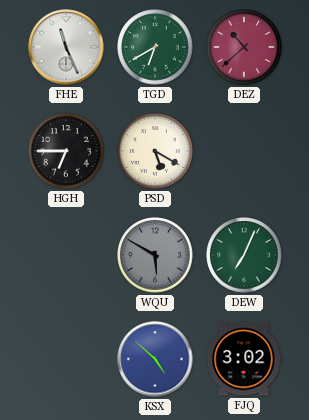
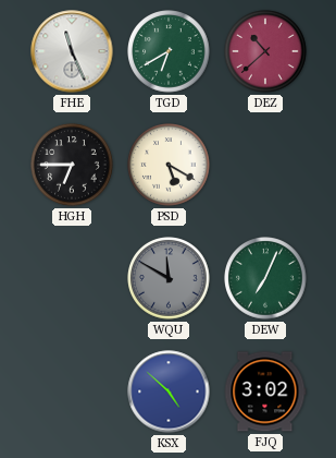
WQU: 5:50 -> 11:50
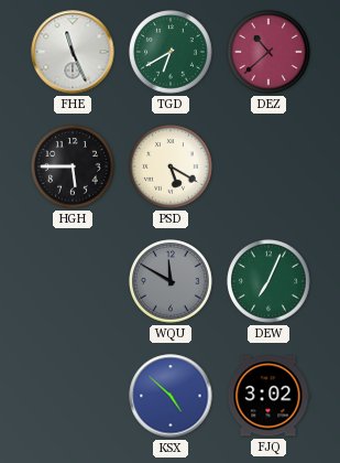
HGH: 6:45 -> 5:45
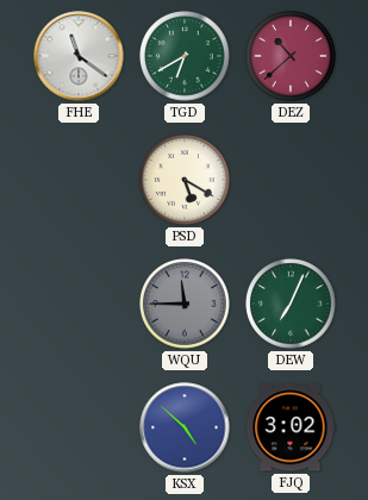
FHE: 11:26 -> 11:21
HGH: 5:45 -> none
WQU: 11:50 -> 11:45
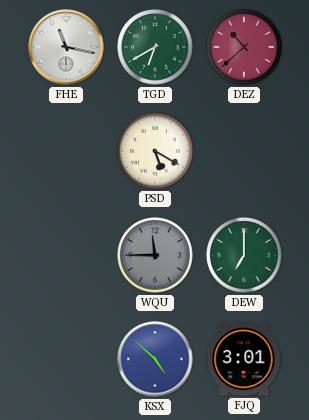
FHE: 11:21 -> 11:17
DEW: 7:04 -> 7:00
FJQ: 3:02 -> 3:01
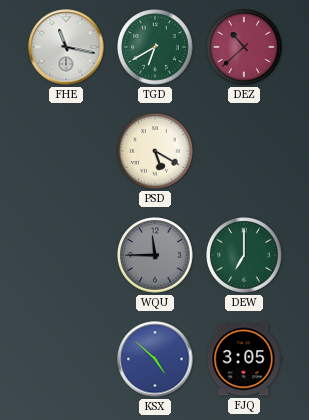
FJQ: 3:01 -> 3:05
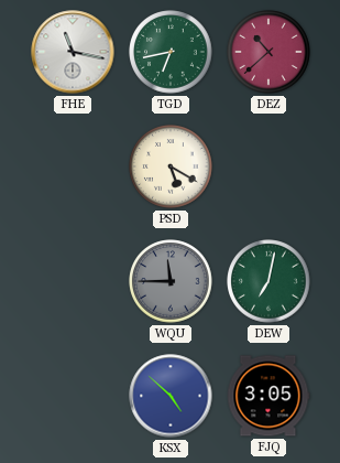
TGD: 6:40 -> 6:43
DEW: 7:00 -> 7:02
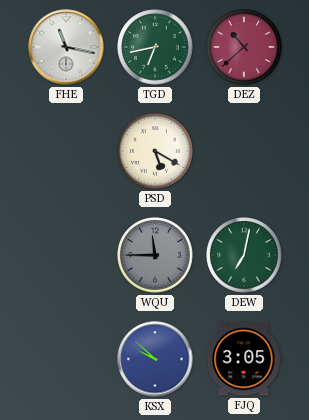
KSX: 4:52 -> 9:52
